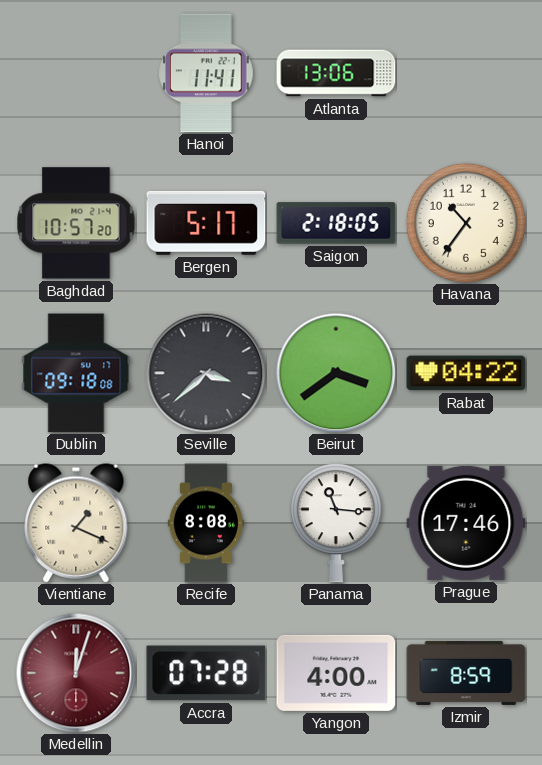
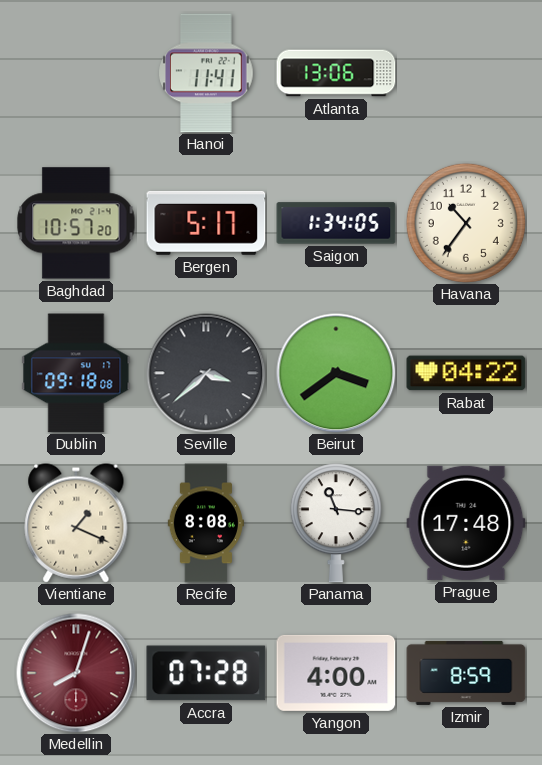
Saigon: 2:18 -> 1:34
Prague: 17:46 -> 17:48
Medellin: 12:03 -> 8:03
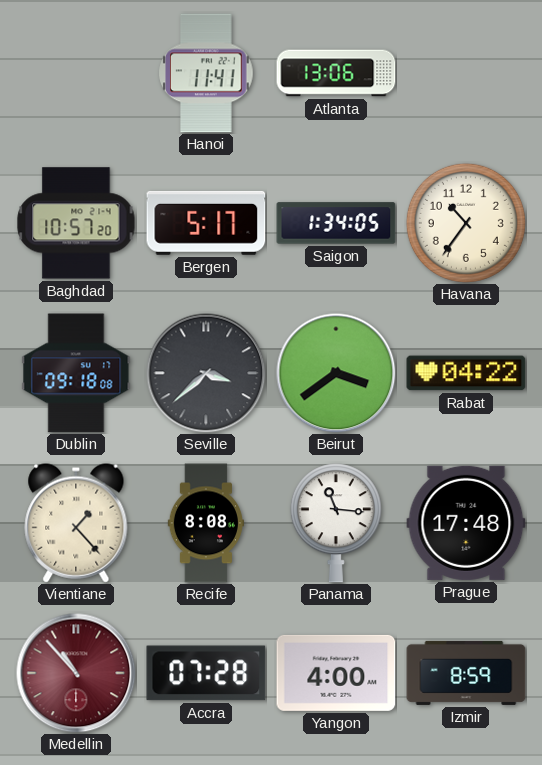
Vientiane: 1:19 -> 1:23
Medellin: 8:03 -> 10:53
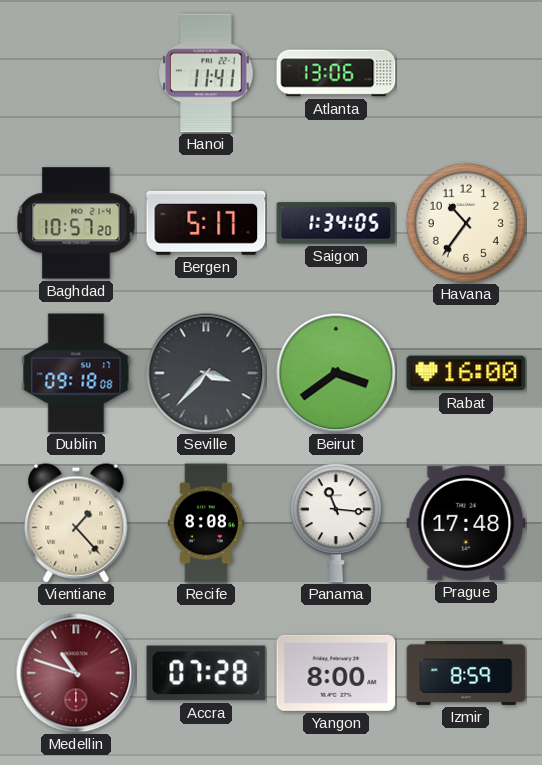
Seville: 3:38 -> 3:37
Rabat: 04:22 -> 16:00
Medellin: 10:53 -> 10:48
Yangon: 4:00 -> 8:00
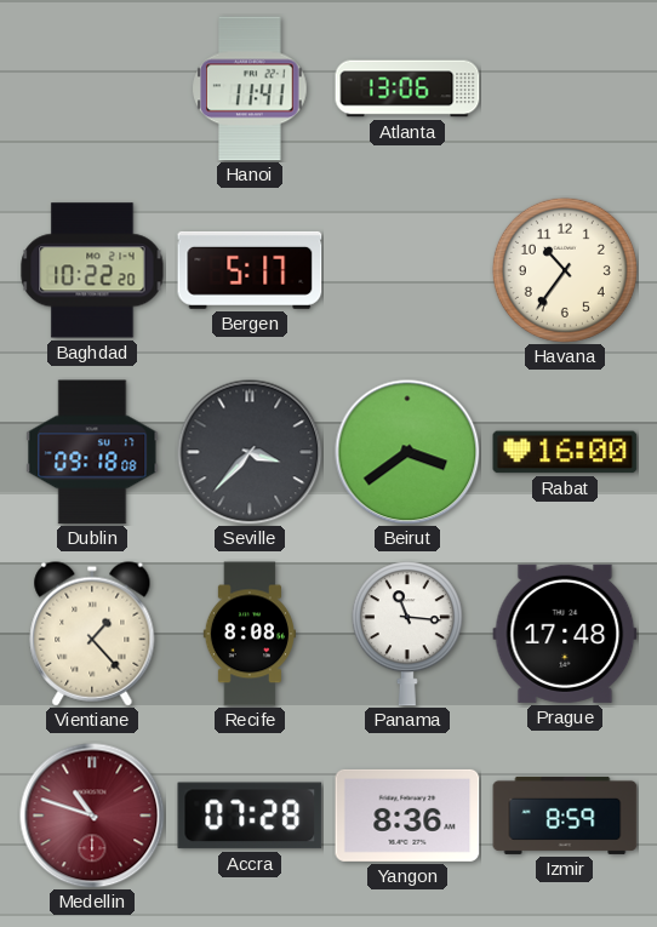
Baghdad: 10:57 -> 10:22
Saigon: 1:34 -> none
Yangon: 8:00 -> 8:36
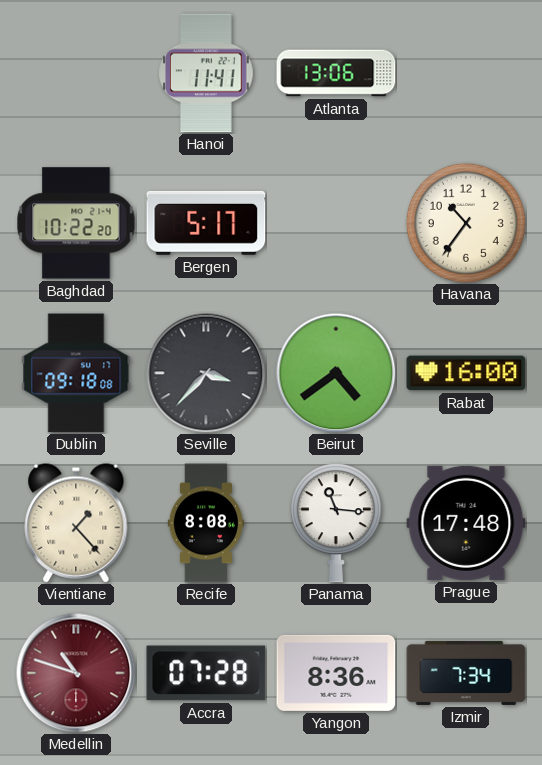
Beirut: 3:39 -> 4:39
Izmir: 8:59 -> 7:34
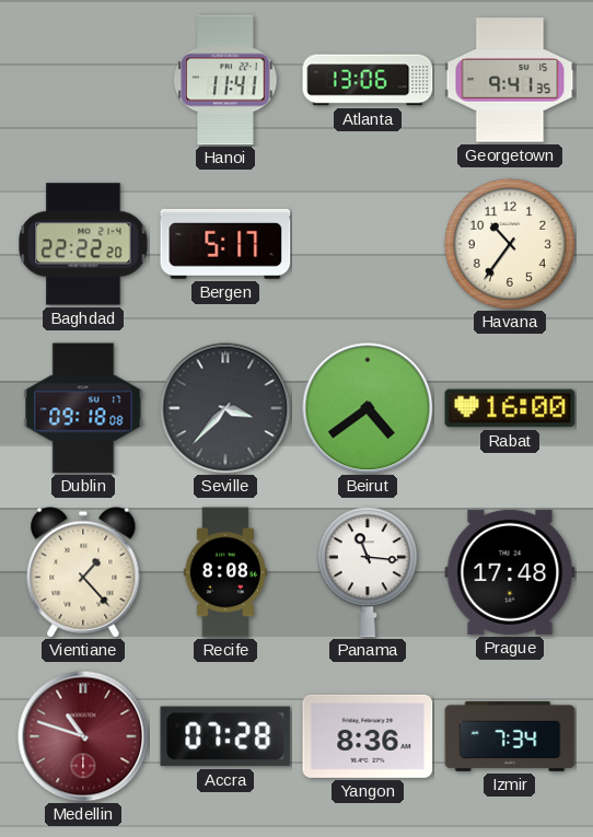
Georgetown: none -> 9:41
Baghdad: 10:22 -> 22:22
